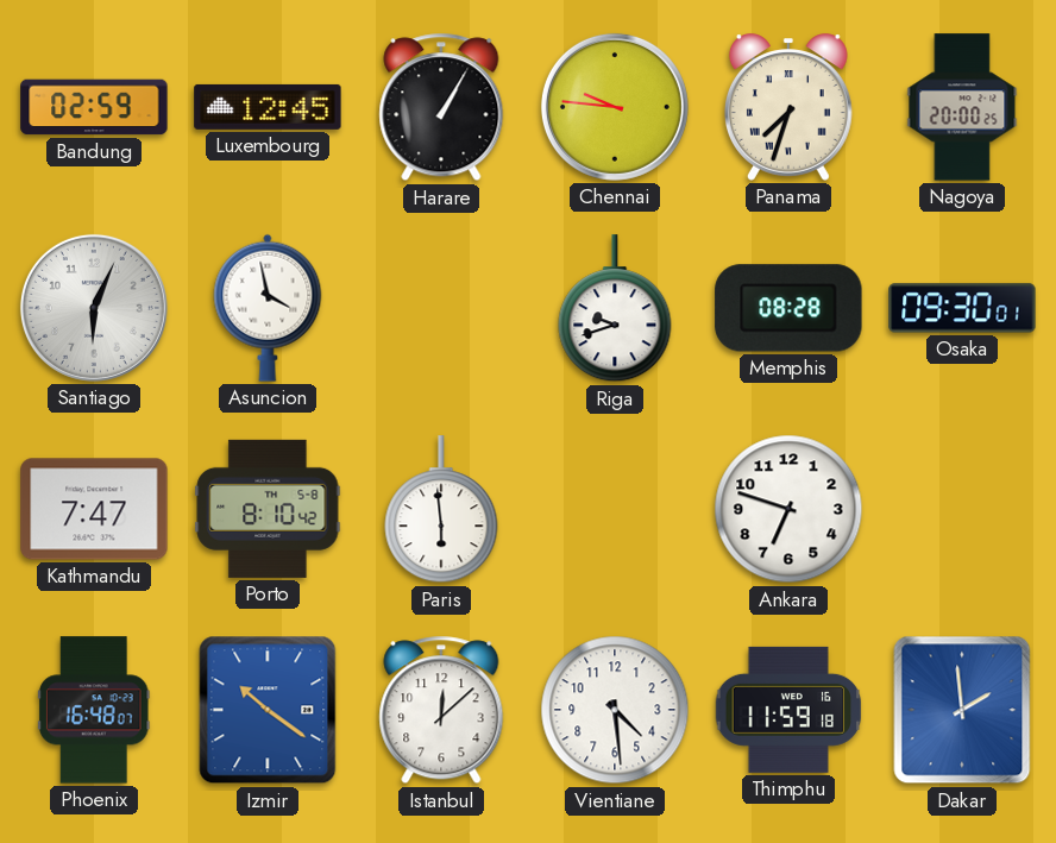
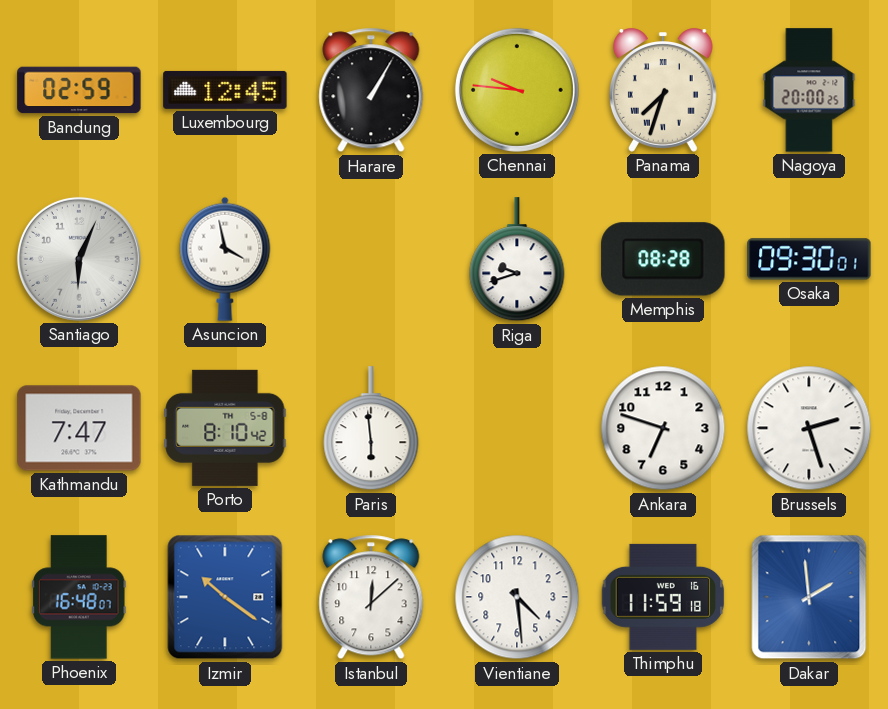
Brussels: none -> 2:27
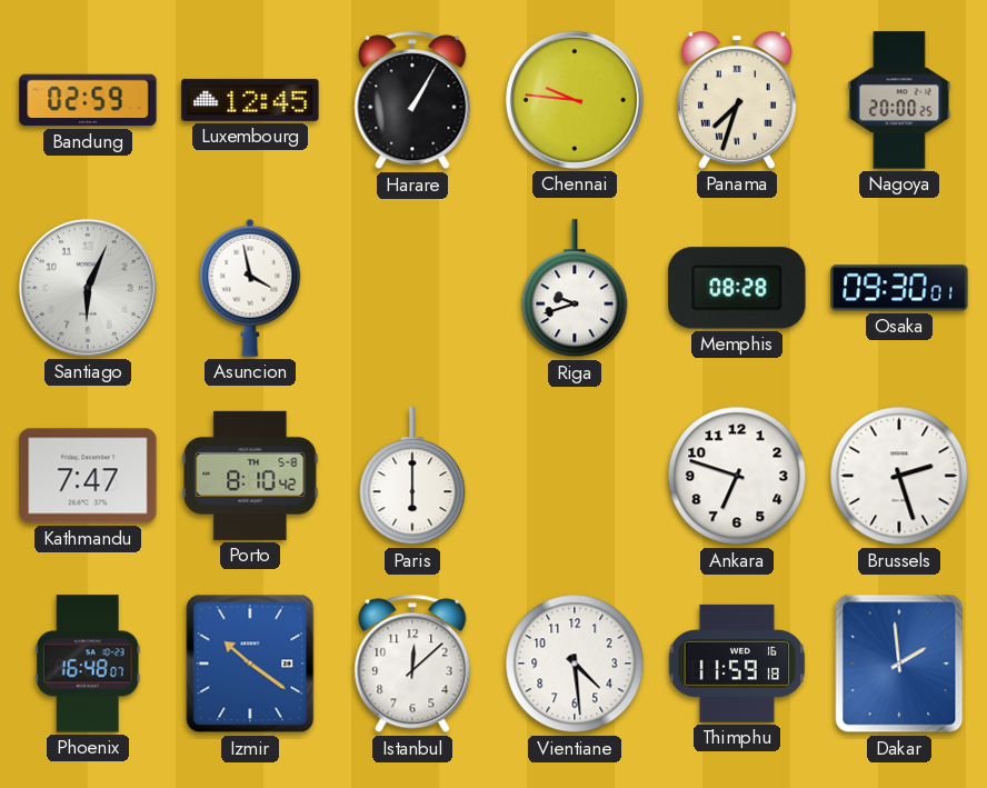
Paris: 5:59 -> 6:00
